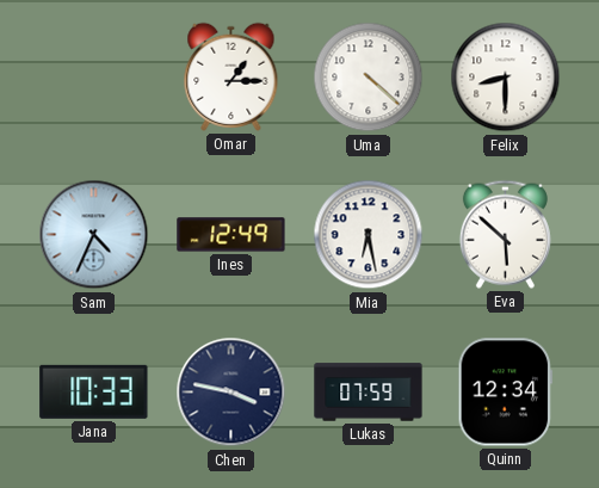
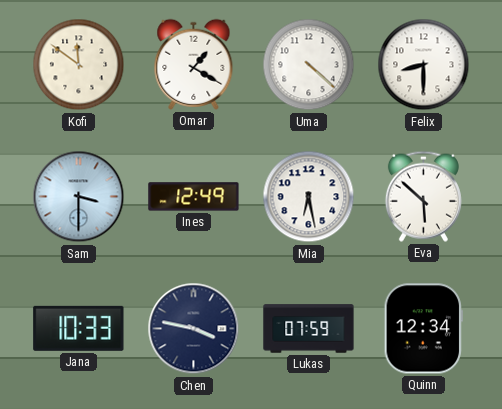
Kofi: none -> 11:51
Omar: 1:15 -> 1:20
Sam: 4:34 -> 3:30
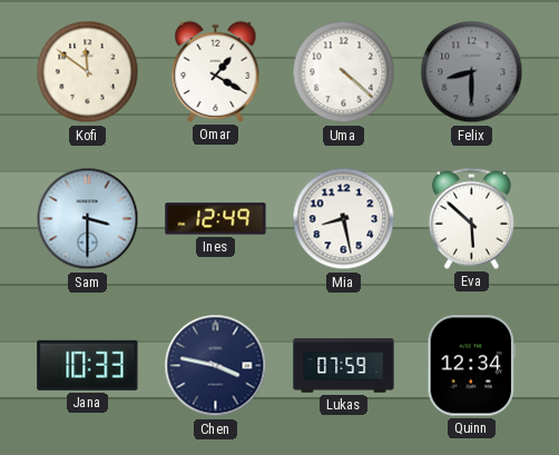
Felix dial: white -> grey
Mia: 6:28 -> 8:28
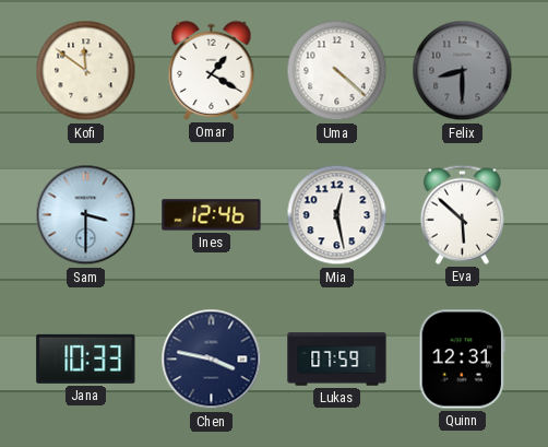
Ines: 12:49 -> 12:46
Mia: 8:28 -> 12:28
Quinn: 12:34 -> 12:31
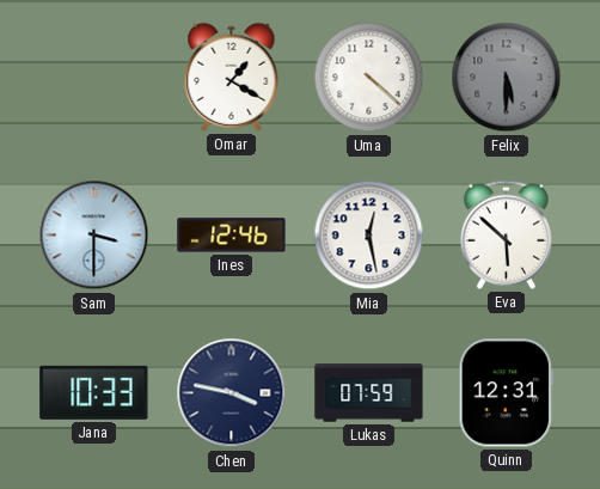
Kofi: 11:51 -> none
Felix: 8:30 -> 5:30
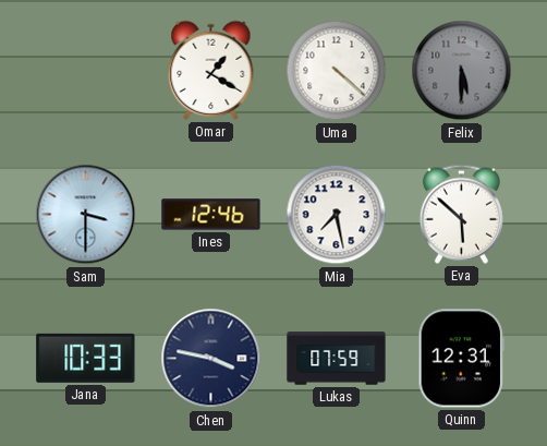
Mia: 12:28 -> 7:28
